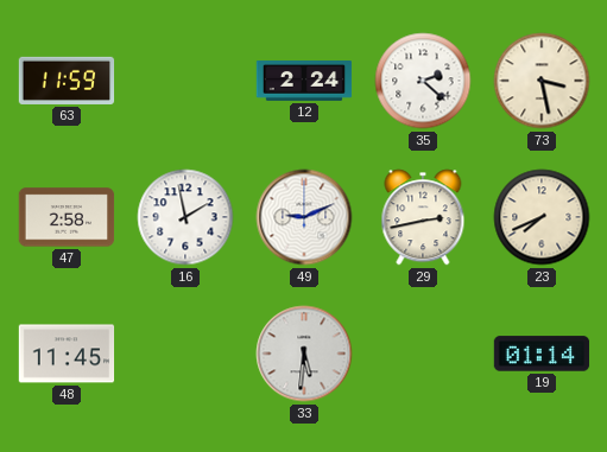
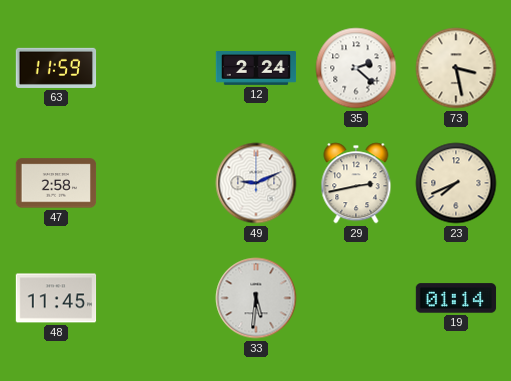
16: 1:58 -> none
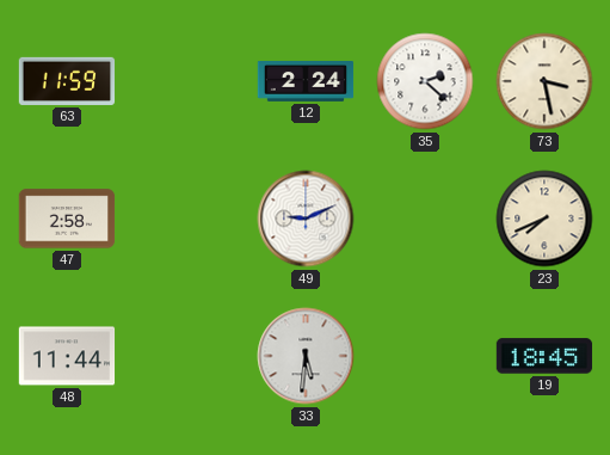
29: 2:43 -> none
48: 11:45 -> 11:44
19: 01:14 -> 18:45
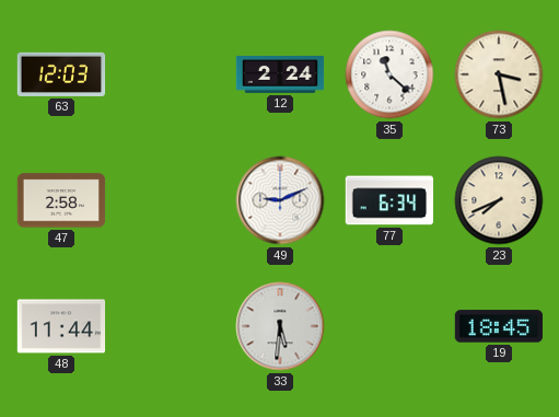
63: 11:59 -> 12:03
35: 2:22 -> 11:22
77: none -> 6:34
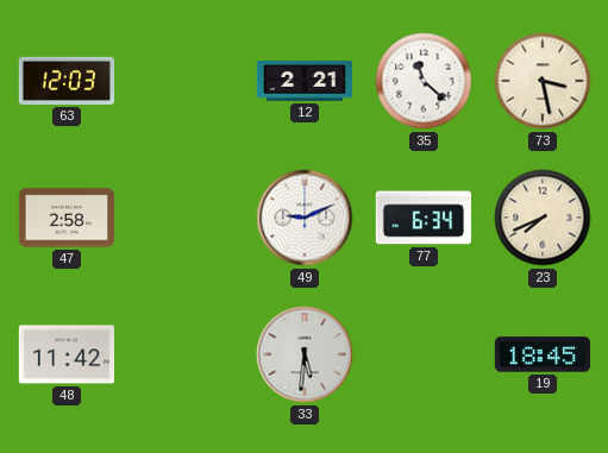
12: 2:24 -> 2:21
48: 11:44 -> 11:42
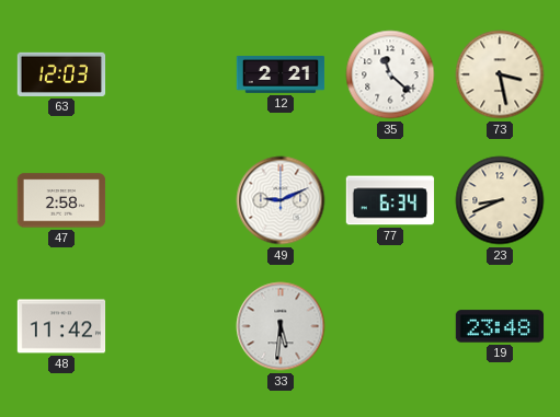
23: 7:41 -> 8:41
19: 18:45 -> 23:48
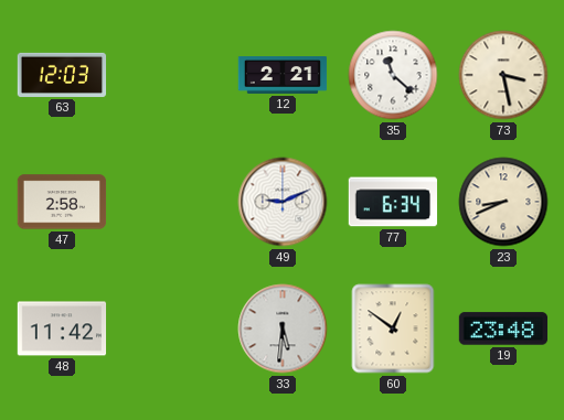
60: none -> 12:51
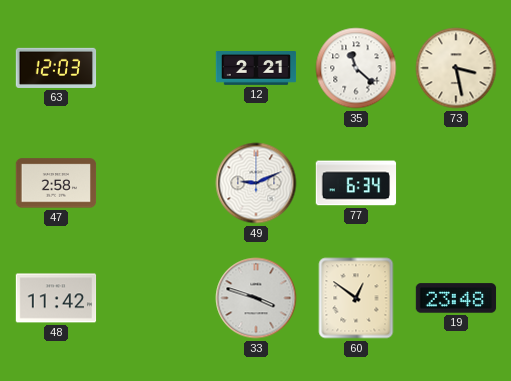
23: 8:41 -> none
33: 5:31 -> 3:48
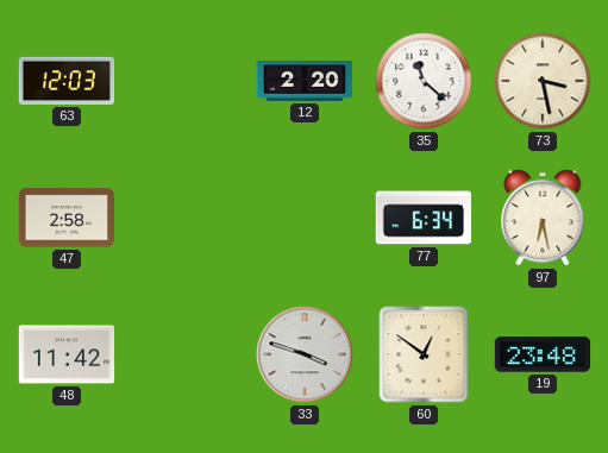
12: 2:21 -> 2:20
49: 9:11 -> none
97: none -> 6:28
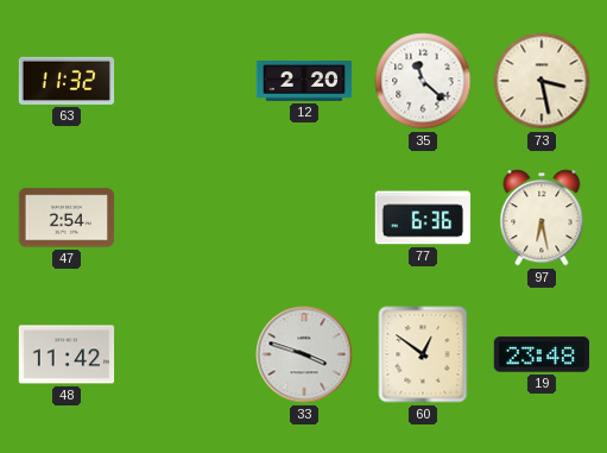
63: 12:03 -> 11:32
47: 2:58 -> 2:54
77: 6:34 -> 6:36
